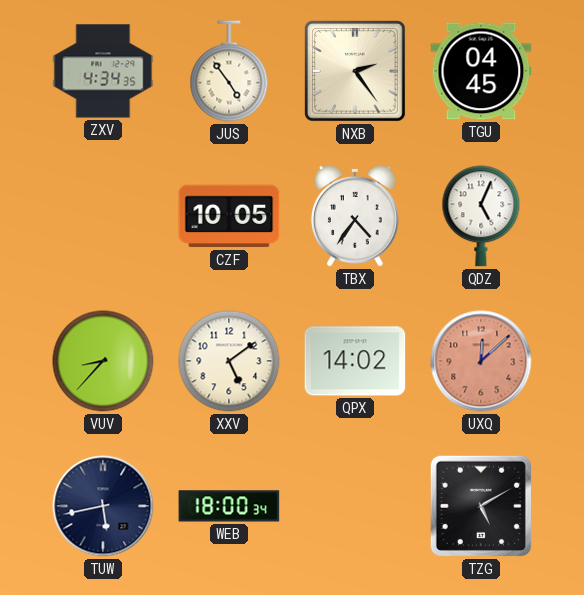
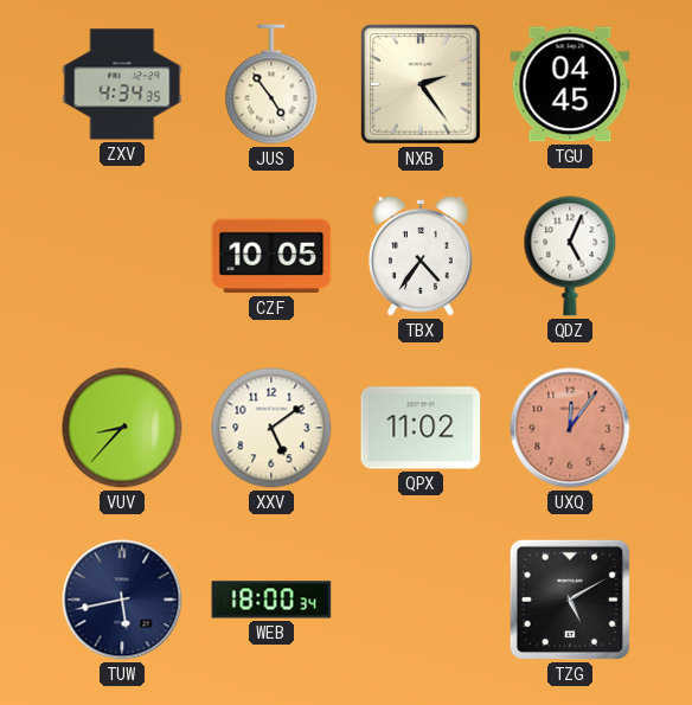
QPX: 14:02 -> 11:02
UXQ: 12:08 -> 12:06
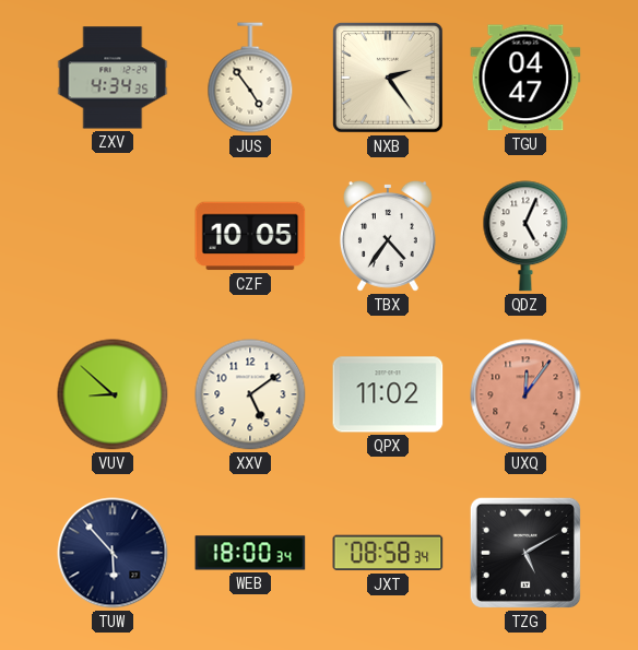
TGU: 04:45 -> 04:47
VUV: 8:37 -> 8:52
TUW: 5:43 -> 5:53
JXT: none -> 08:58
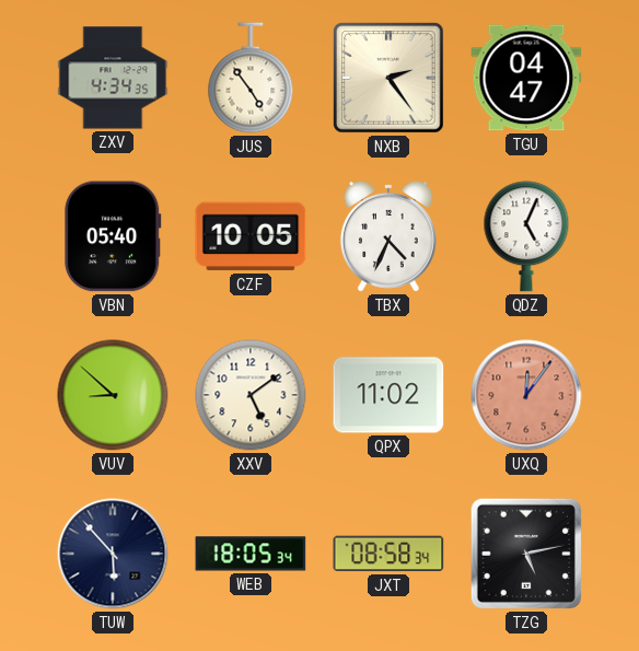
VBN: none -> 05:40
TBX: 4:36 -> 4:34
WEB: 18:00 -> 18:05
TZG: 5:10 -> 5:13
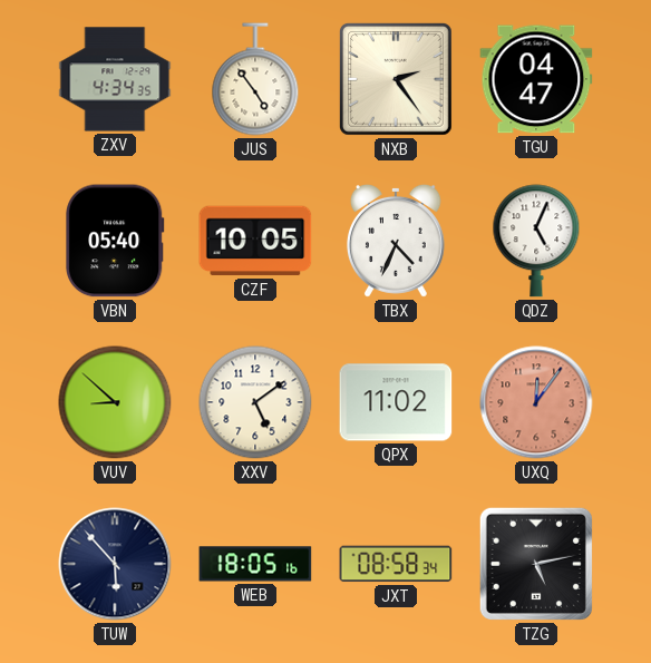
WEB: 18:05:34 -> 18:05:16
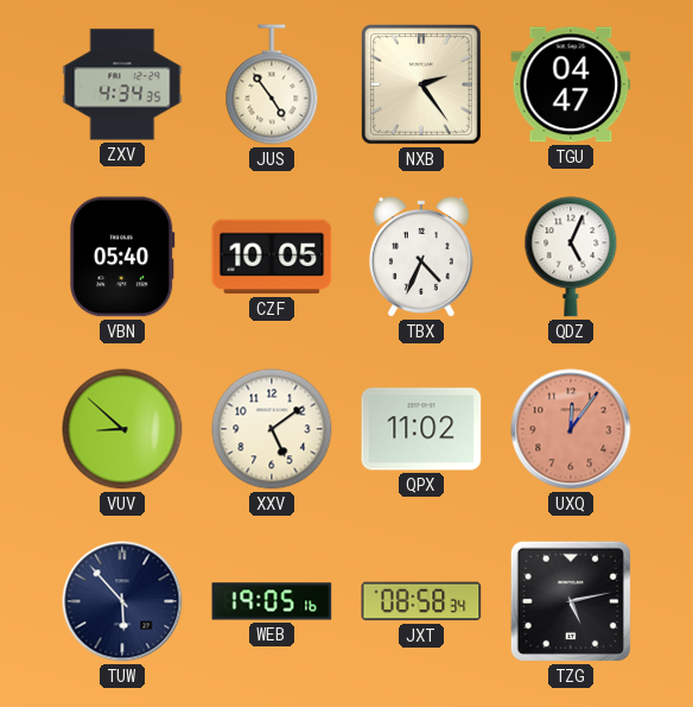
WEB: 18:05 -> 19:05
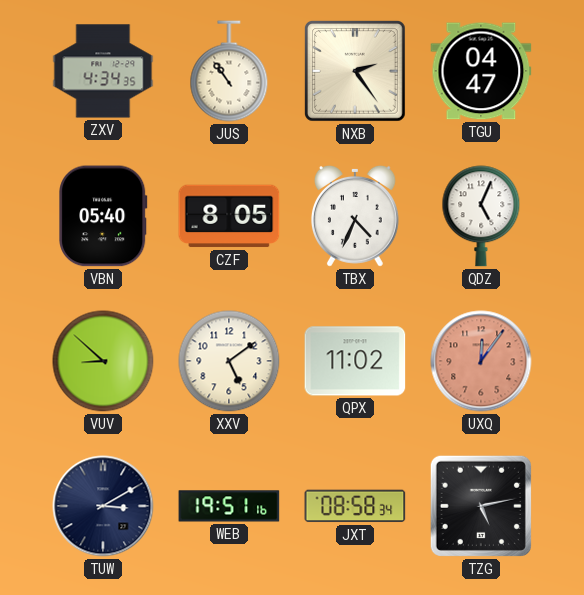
JUS: 4:54 -> 10:54
CZF: 10:05 -> 8:05
TUW: 5:53 -> 3:10
WEB: 19:05 -> 19:51
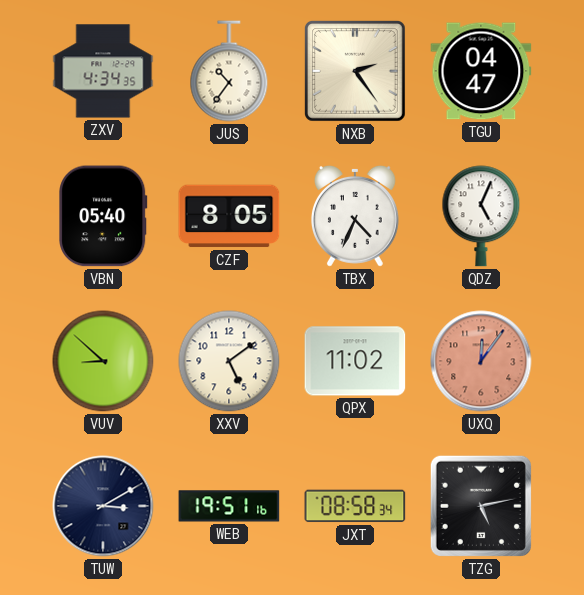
JUS: 10:54 -> 10:36
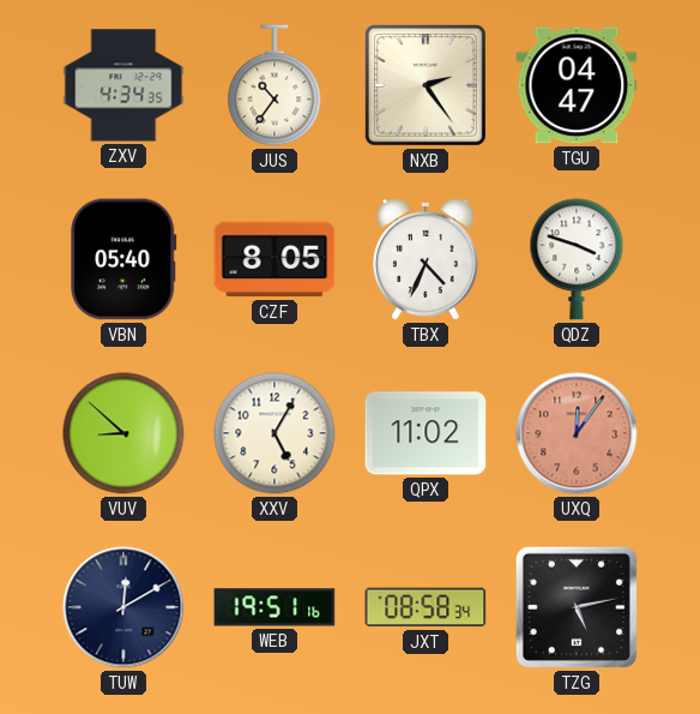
QDZ: 5:04 -> 3:48
XXV: 5:09 -> 5:05
TUW: 3:10 -> 12:10
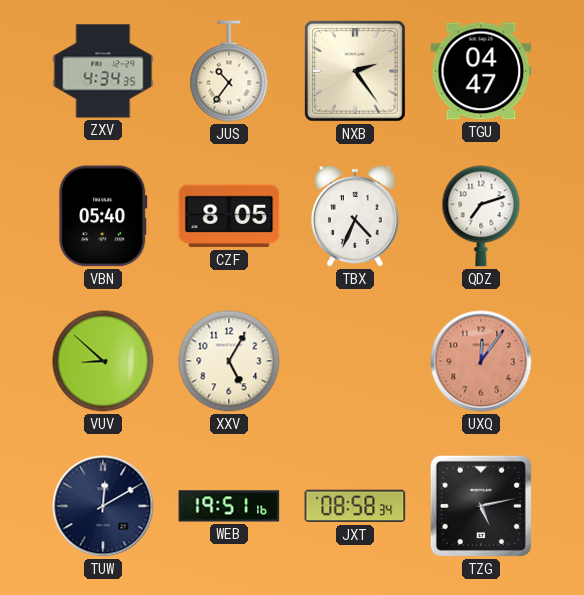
QDZ: 3:48 -> 7:12
QPX: 11:02 -> none
